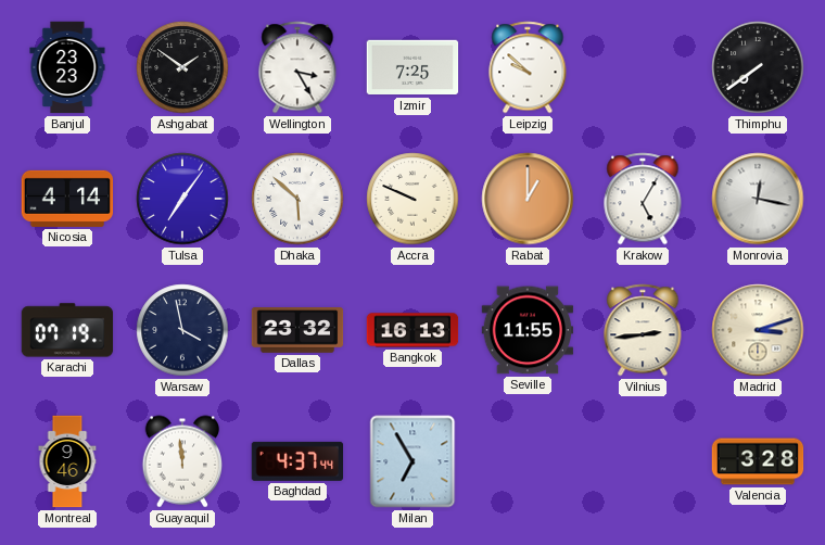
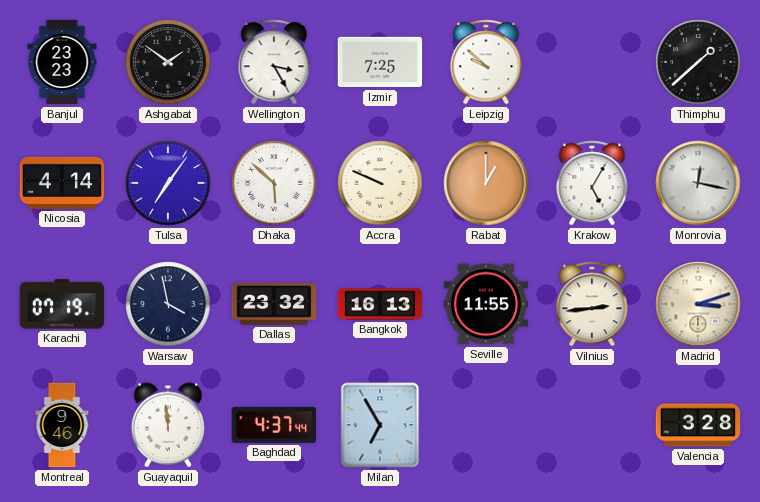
Thimphu: 7:39 -> 1:38
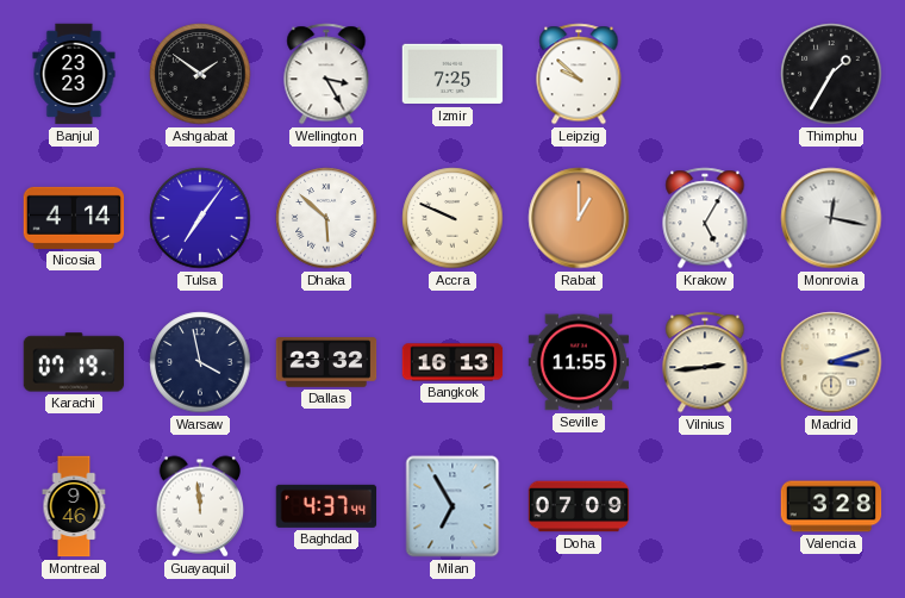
Thimphu: 1:38 -> 1:35
Doha: none -> 07:09
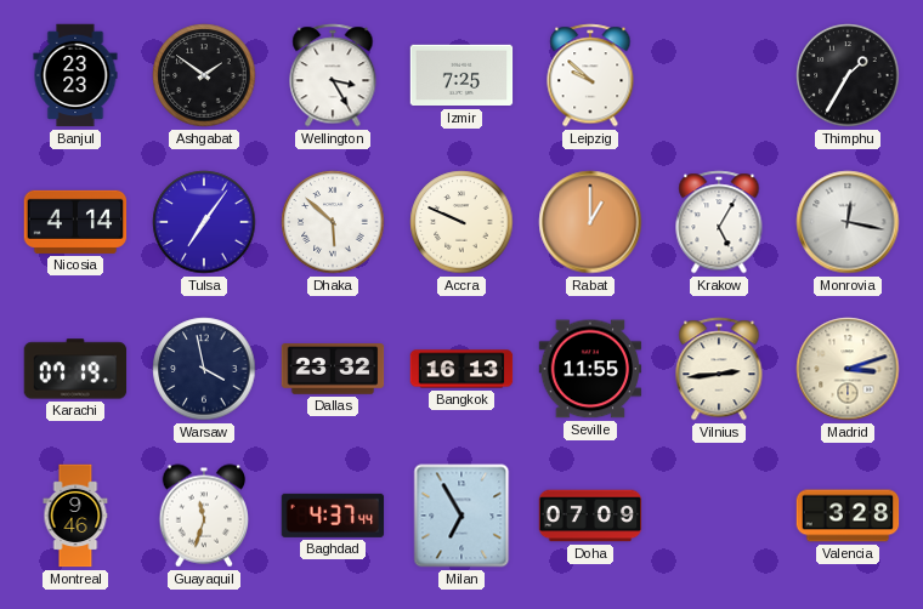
Guayaquil: 11:59 -> 11:33
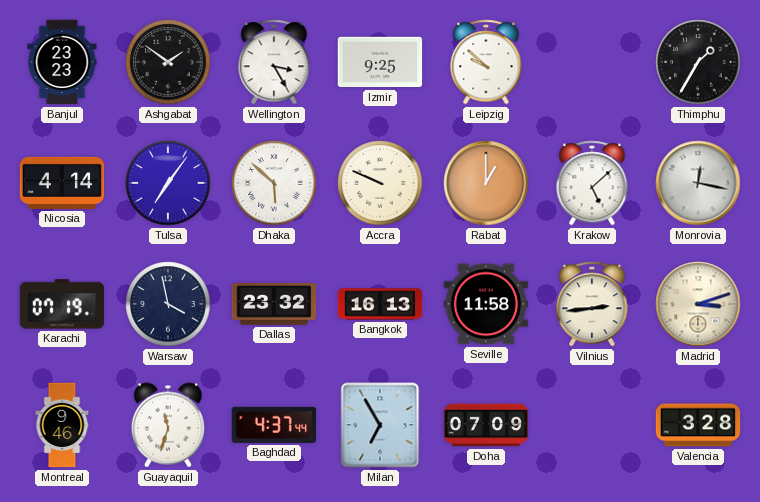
Izmir: 7:25 -> 9:25
Krakow: 5:05 -> 5:08
Seville: 11:55 -> 11:58
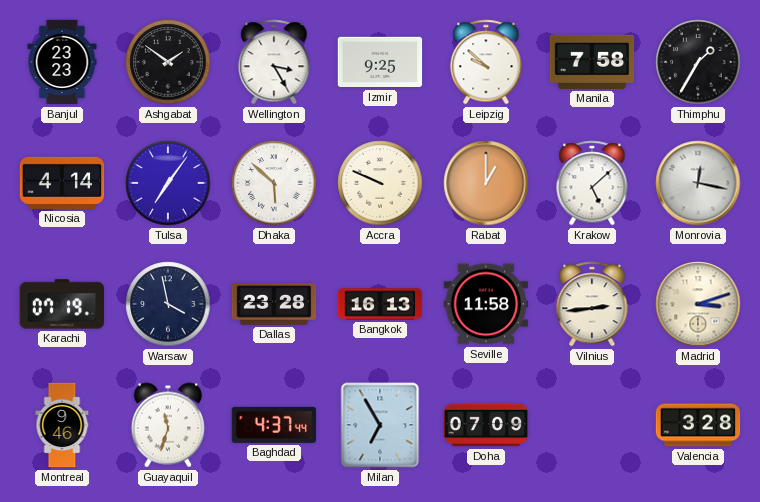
Manila: none -> 7:58
Dallas: 23:32 -> 23:28
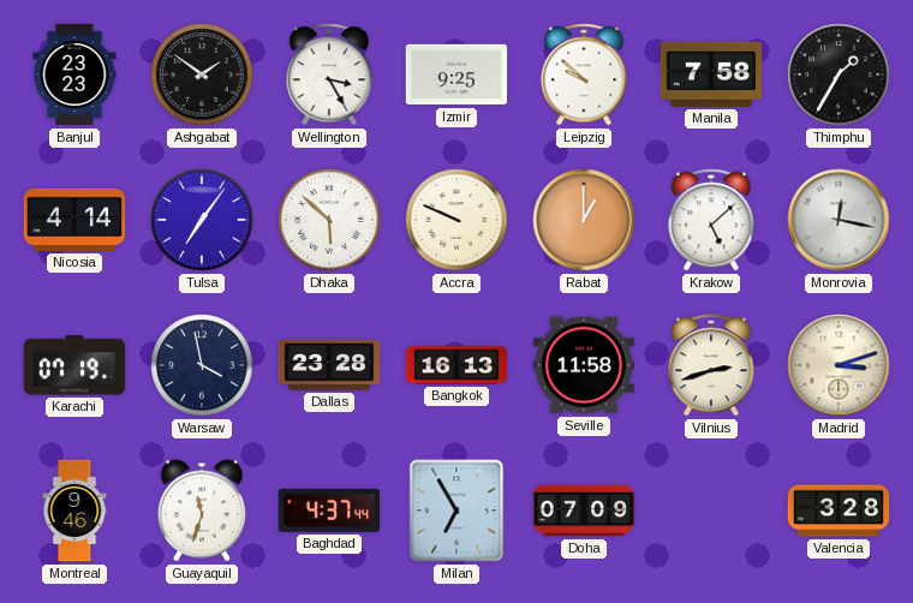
Vilnius: 2:44 -> 2:42
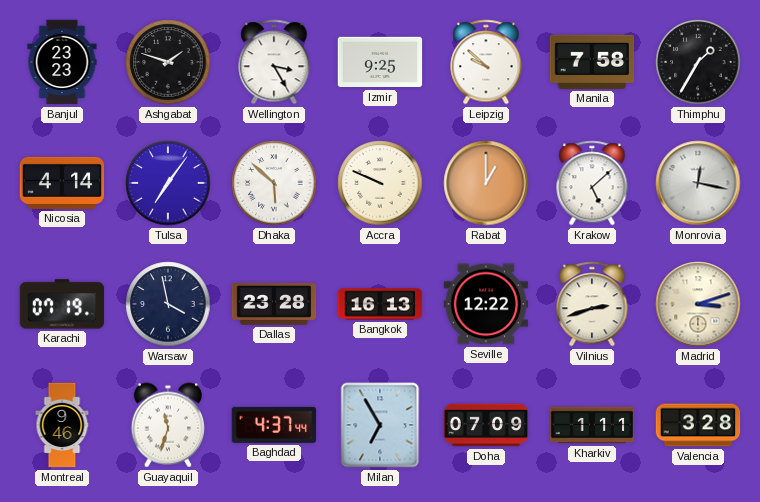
Ashgabat: 1:51 -> 1:48
Seville: 11:58 -> 12:22
Kharkiv: none -> 1:11
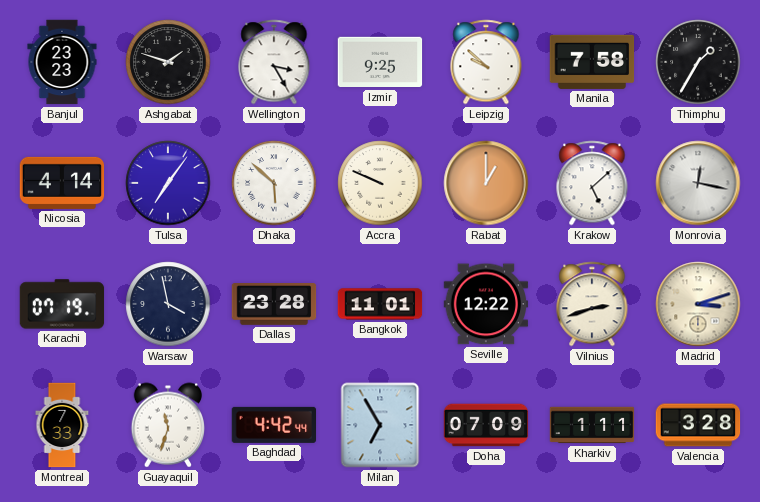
Bangkok: 16:13 -> 11:01
Montreal: 9:46 -> 7:33
Baghdad: 4:37 -> 4:42
